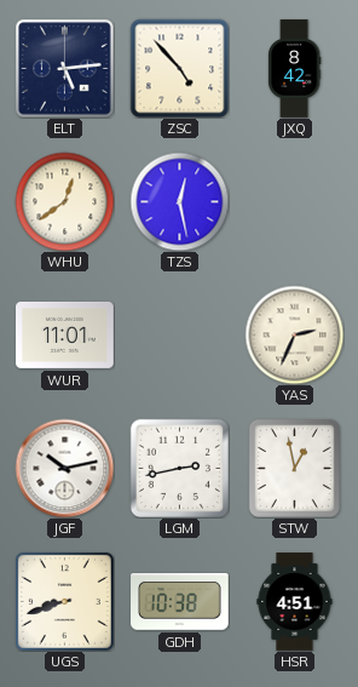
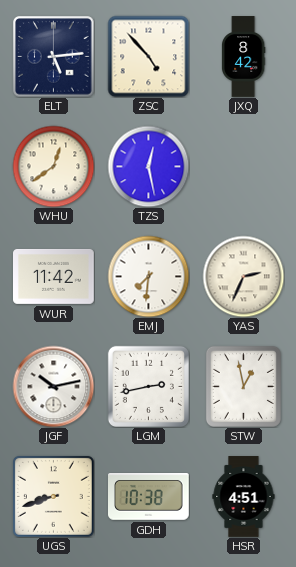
WUR: 11:01 -> 11:42
EMJ: none -> 7:31
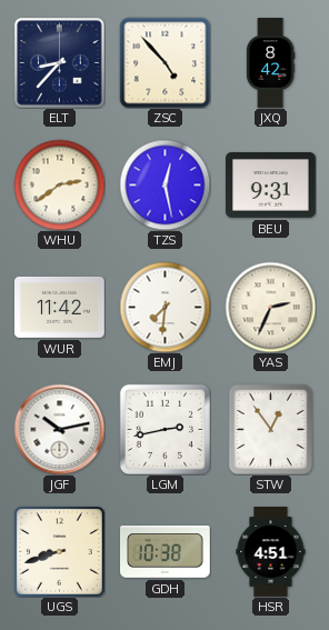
ELT: 5:14 -> 8:37
WHU: 12:39 -> 2:39
BEU: none -> 9:31
STW: 12:58 -> 12:54
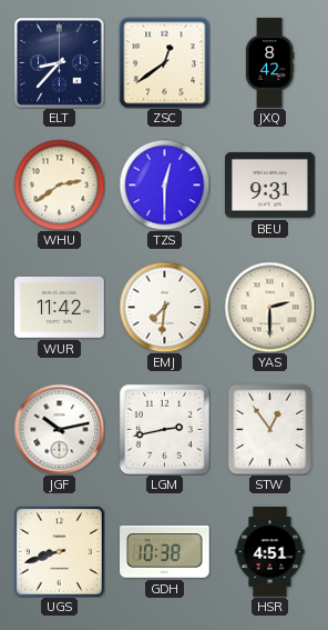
ZSC: 4:53 -> 12:39
TZS: 12:28 -> 12:30
YAS: 2:34 -> 2:30
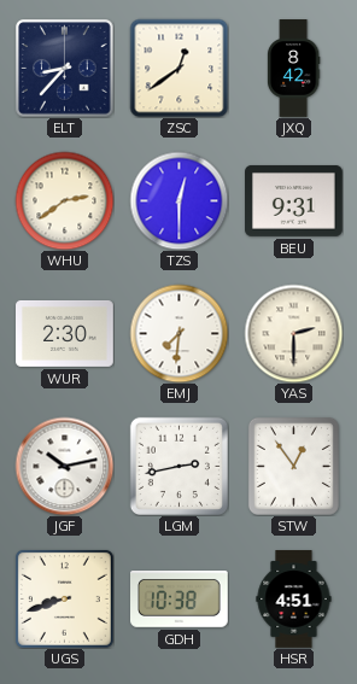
WUR: 11:42 -> 2:30
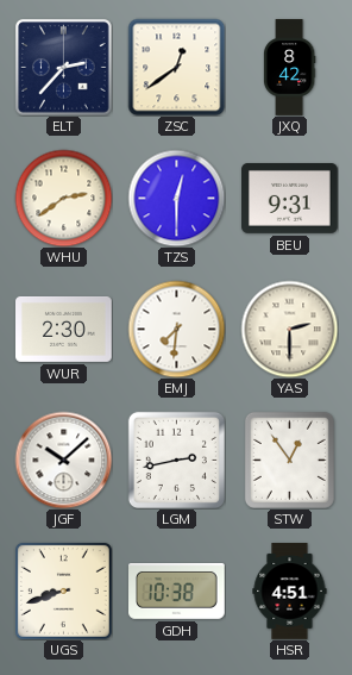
ELT: 8:37 -> 2:37
JGF: 10:13 -> 10:08
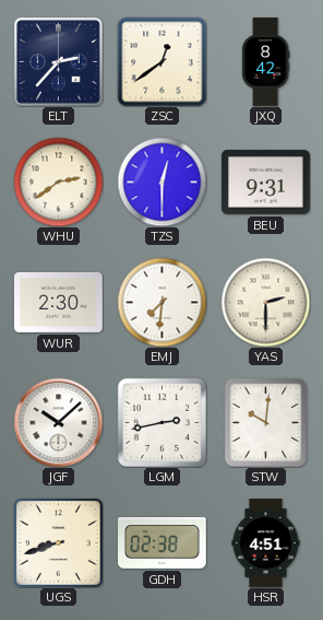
STW: 12:54 -> 10:01
GDH: 10:38 -> 02:38
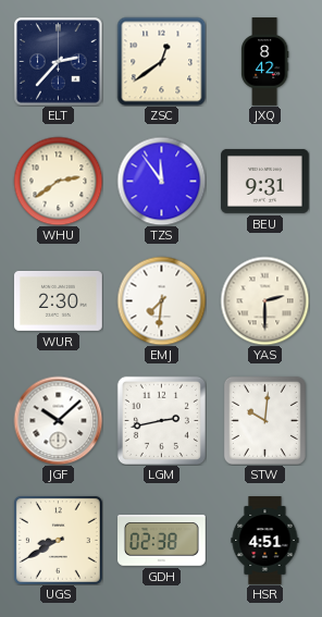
TZS: 12:30 -> 11:54
UGS: 8:42 -> 8:40
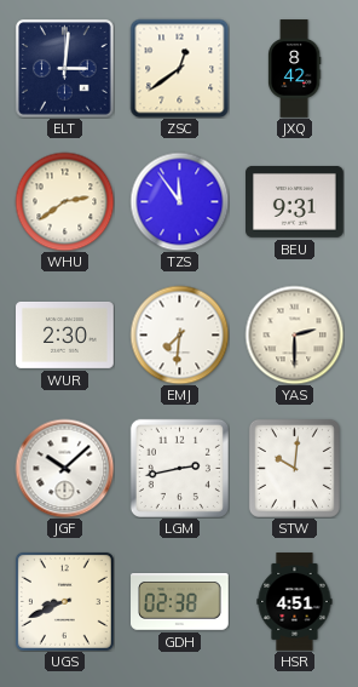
ELT: 2:37 -> 3:01
UGS: 8:40 -> 8:41
